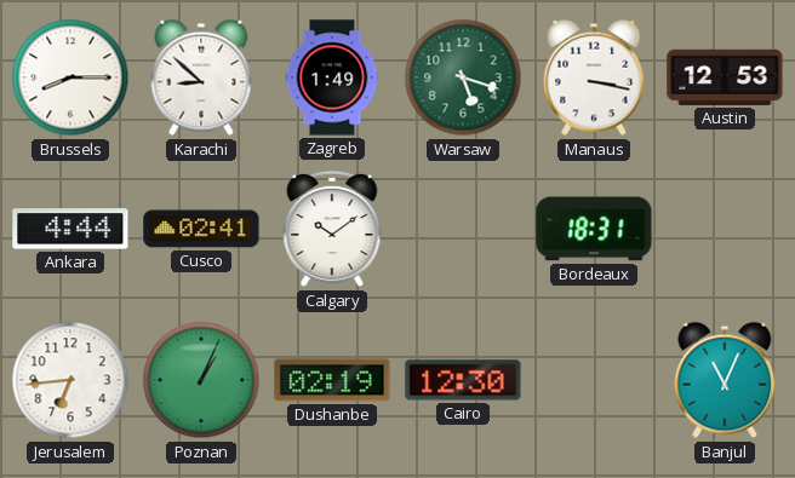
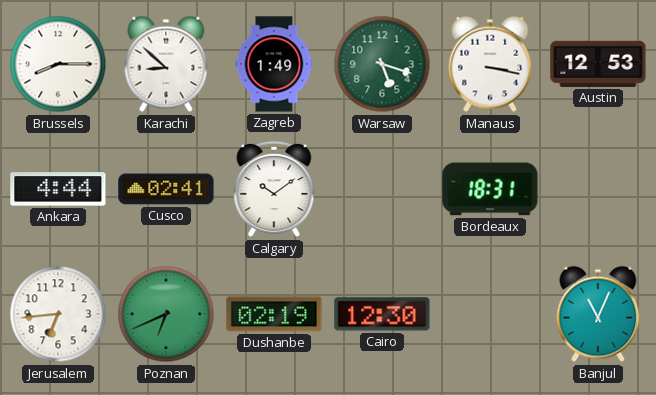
Poznan: 1:04 -> 6:41
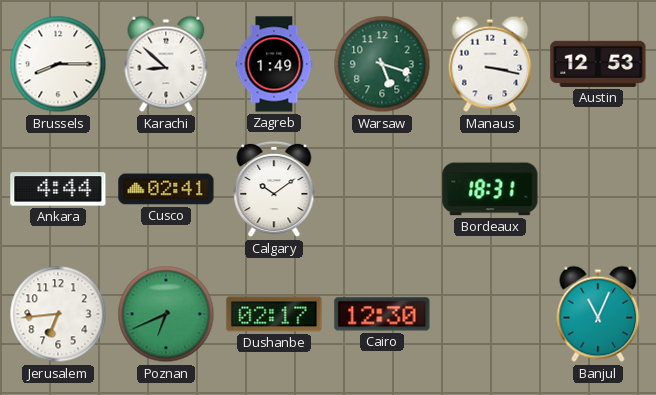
Dushanbe: 02:19 -> 02:17
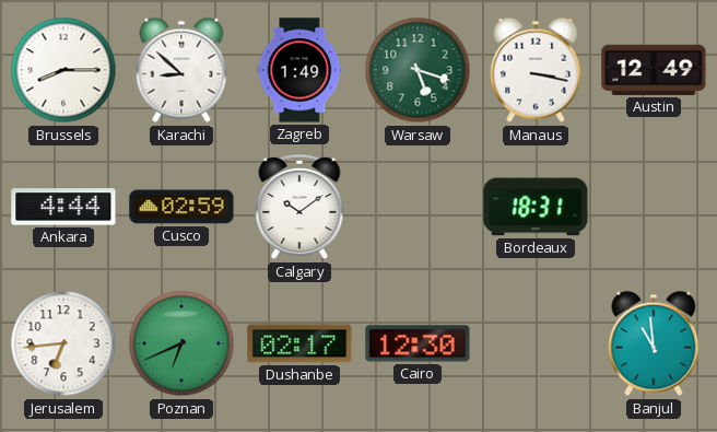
Austin: 12:53 -> 12:49
Cusco: 02:41 -> 02:59
Banjul: 11:04 -> 10:59
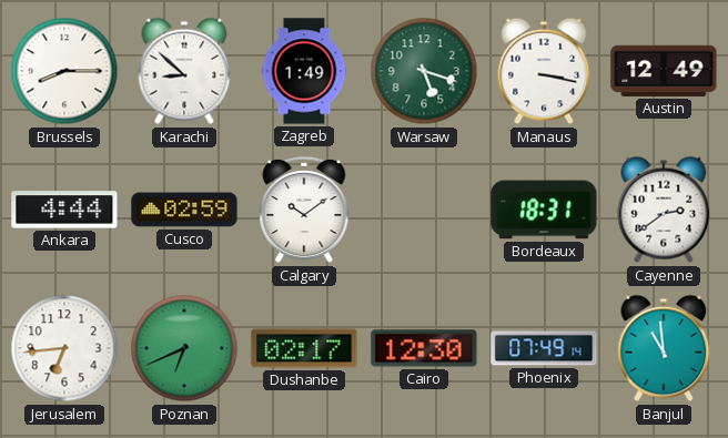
Cayenne: none -> 2:39
Phoenix: none -> 07:49
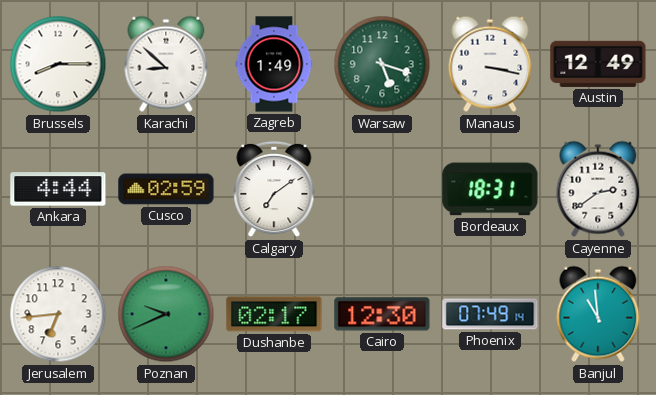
Calgary: 10:09 -> 7:09
Poznan: 6:41 -> 9:41
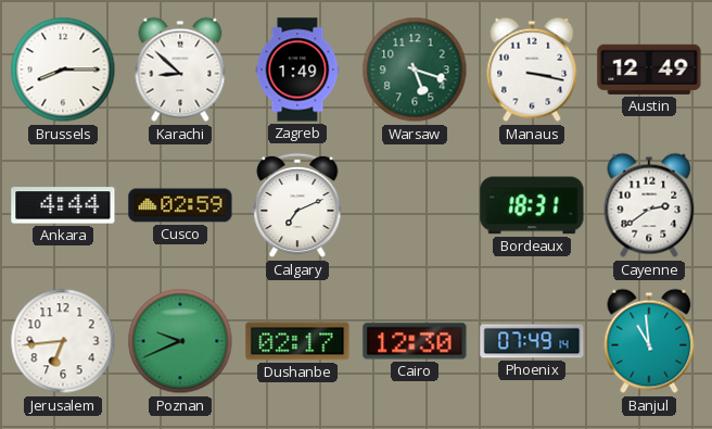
Calgary: 7:09 -> 7:11
